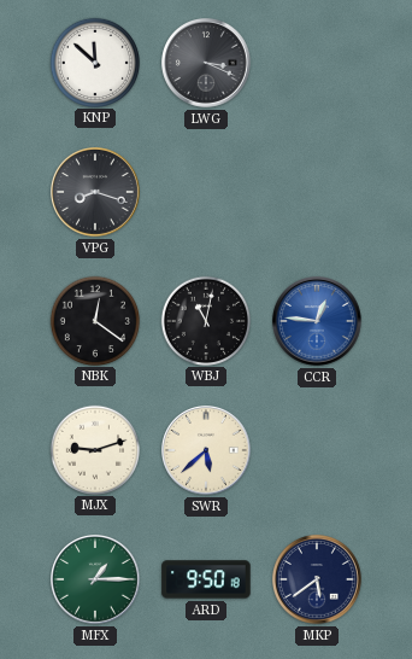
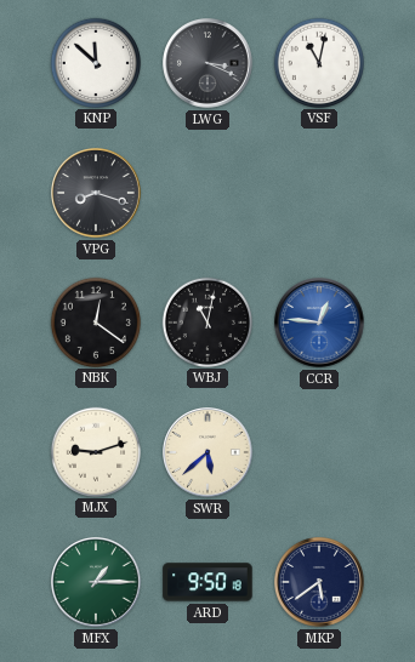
VSF: none -> 11:02
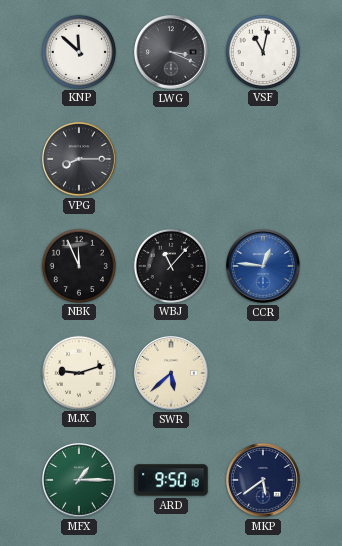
VPG: 8:18 -> 8:15
NBK: 12:21 -> 11:56
WBJ: 11:02 -> 11:07
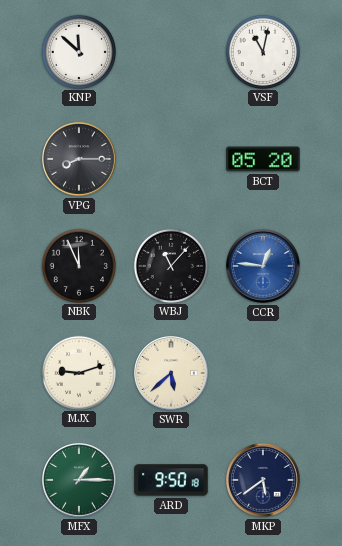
LWG: 3:19 -> none
BCT: none -> 05:20
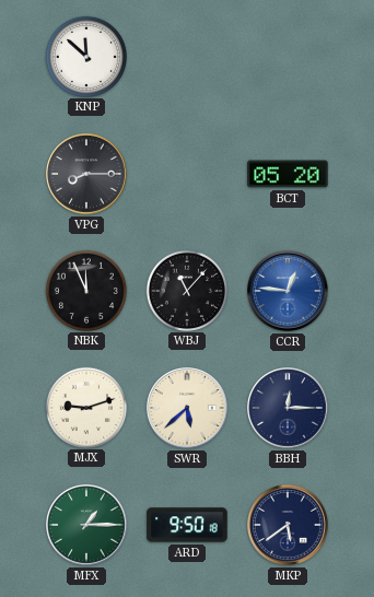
VSF: 11:02 -> none
BBH: none -> 12:15
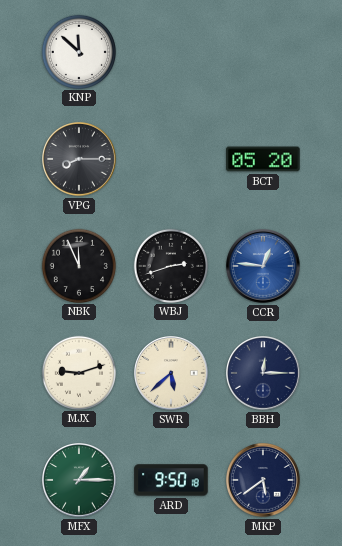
WBJ: 11:07 -> 2:42
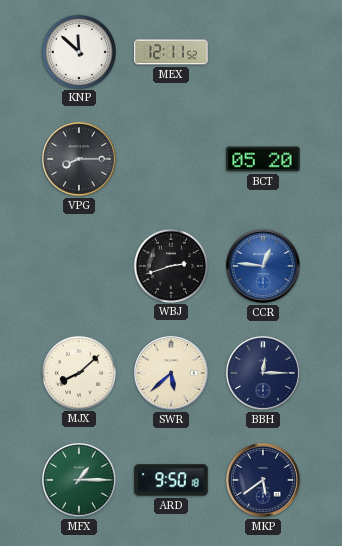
MEX: none -> 12:11
NBK: 11:56 -> none
MJX: 9:12 -> 8:08
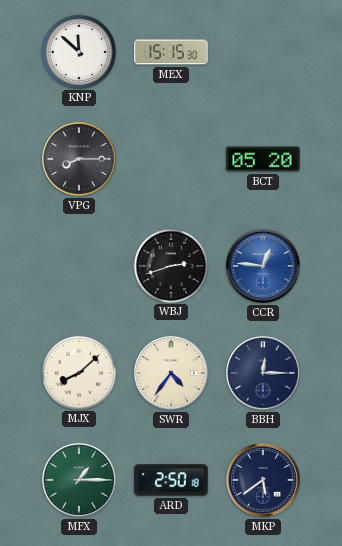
MEX: 12:11 -> 15:15
SWR: 5:38 -> 4:36
ARD: 9:50 -> 2:50
